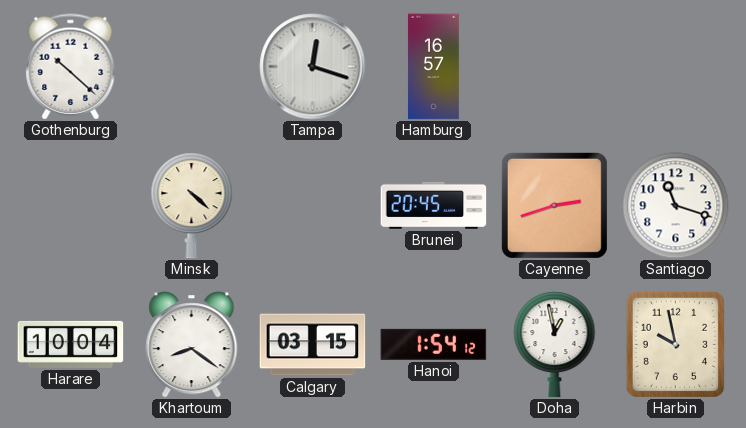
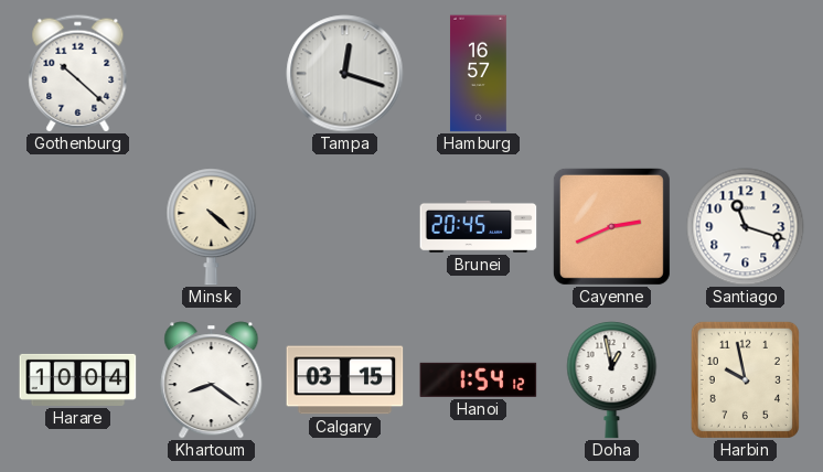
Cayenne: 2:42 -> 2:41
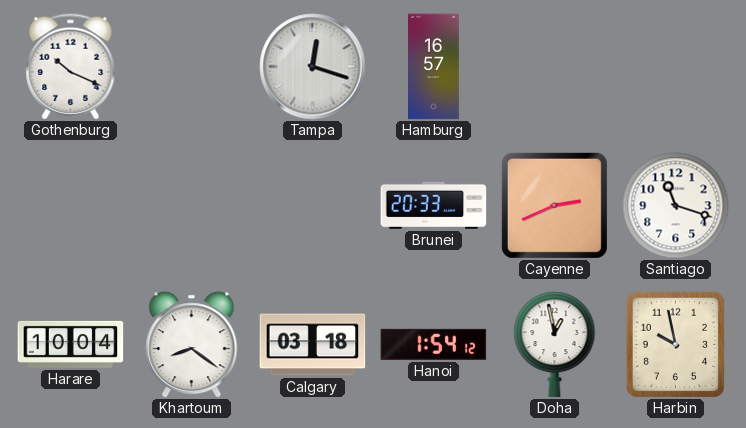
Gothenburg: 10:22 -> 10:19
Minsk: 4:22 -> none
Brunei: 20:45 -> 20:33
Calgary: 03:15 -> 03:18
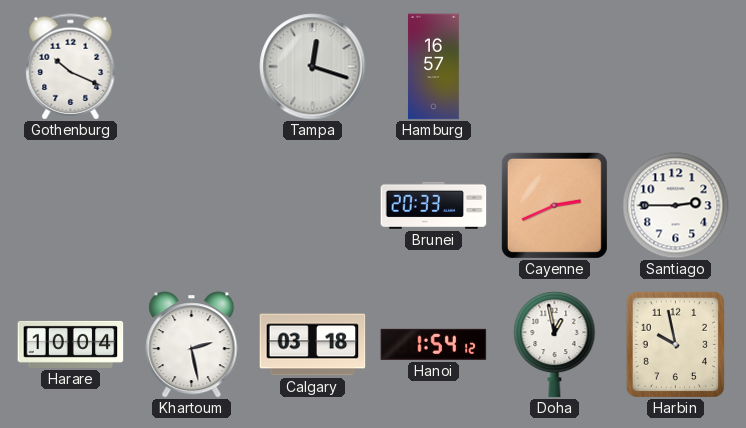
Santiago: 11:18 -> 2:45
Khartoum: 8:21 -> 2:28
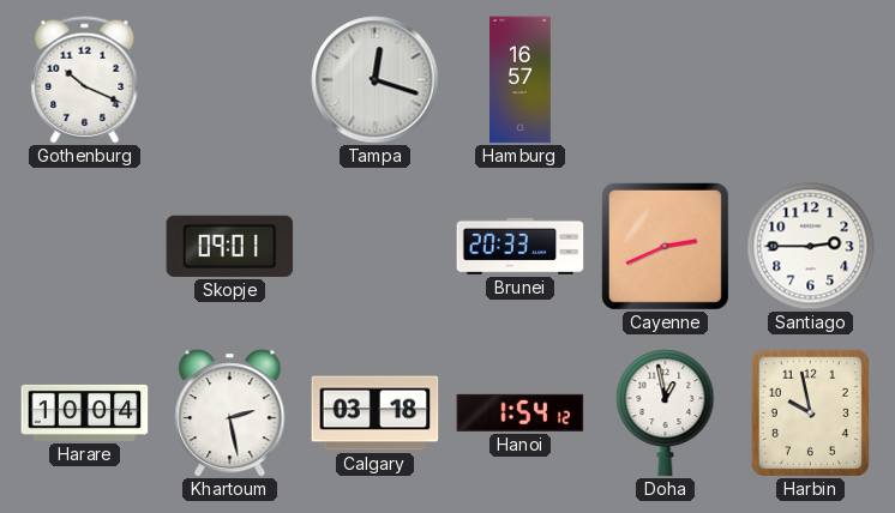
Skopje: none -> 09:01
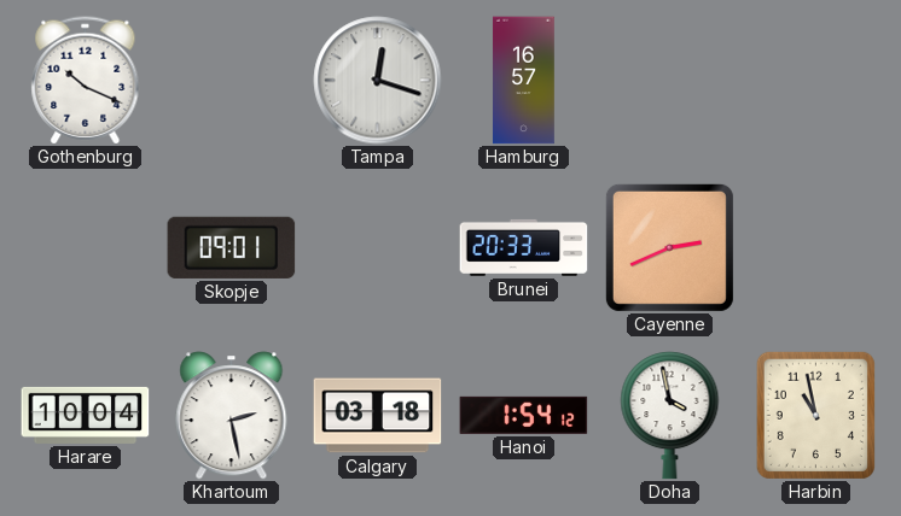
Santiago: 2:45 -> none
Doha: 12:58 -> 3:58
Harbin: 9:58 -> 10:58
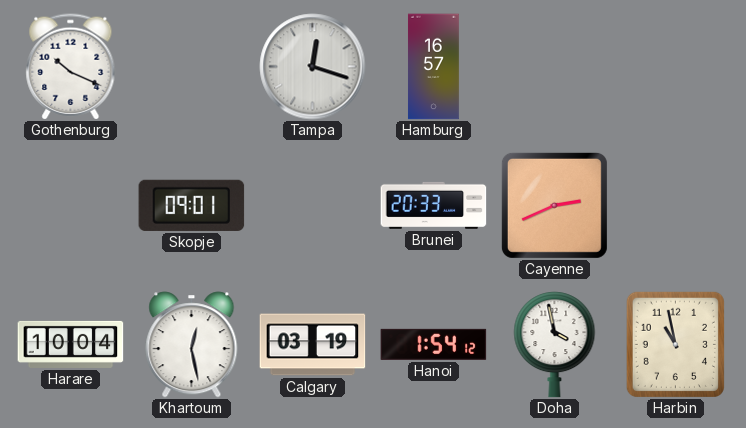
Khartoum: 2:28 -> 12:28
Calgary: 03:18 -> 03:19
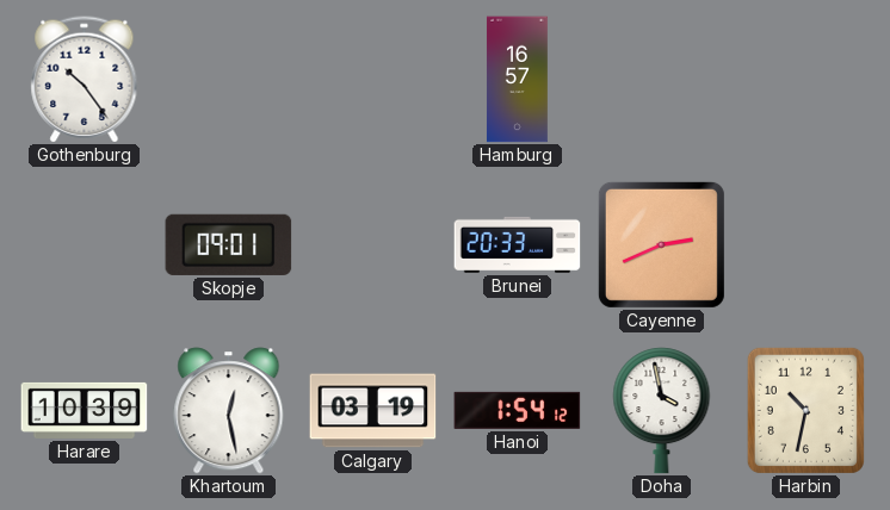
Gothenburg: 10:19 -> 10:24
Tampa: 12:18 -> none
Harare: 10:04 -> 10:39
Harbin: 10:58 -> 10:32
